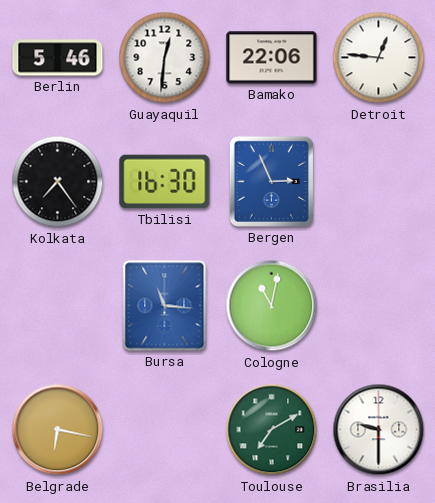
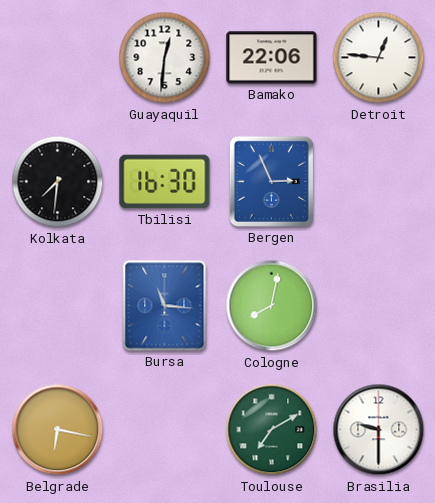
Berlin: 5:46 -> none
Kolkata: 7:24 -> 7:31
Cologne: 11:02 -> 8:02
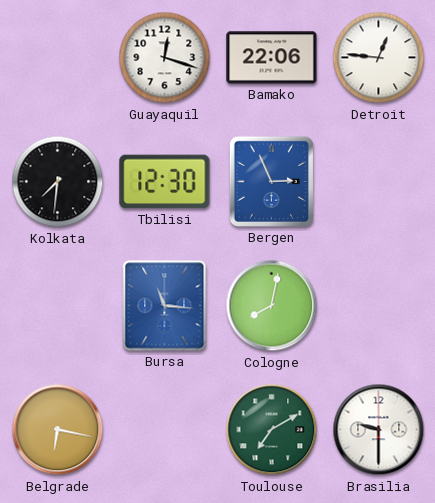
Guayaquil: 12:31 -> 12:18
Tbilisi: 16:30 -> 12:30
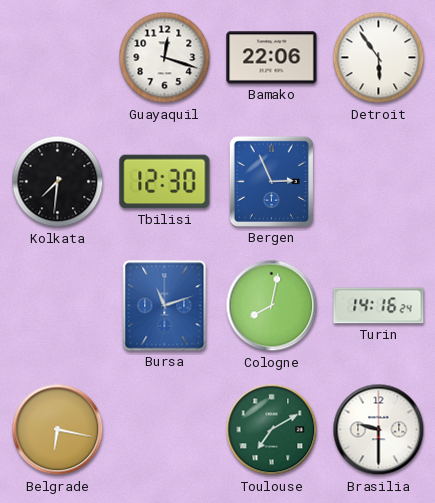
Detroit: 12:46 -> 5:54
Bursa: 11:16 -> 11:12
Turin: none -> 14:16
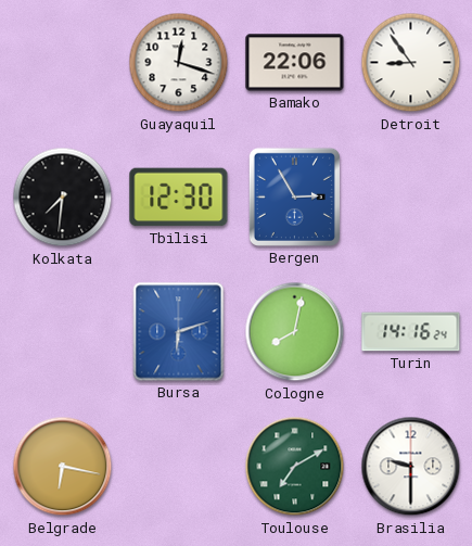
Detroit: 5:54 -> 8:54
Bergen: 2:56 -> 2:55
Bursa: 11:12 -> 6:12
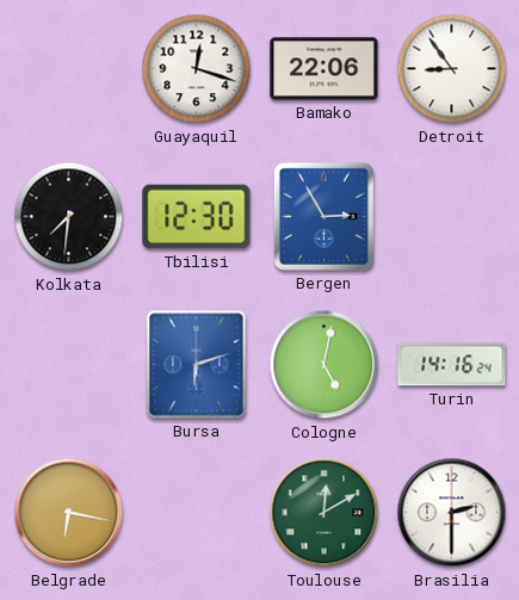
Cologne: 8:02 -> 5:02
Toulouse: 7:10 -> 12:10
Brasilia: 9:30 -> 2:30
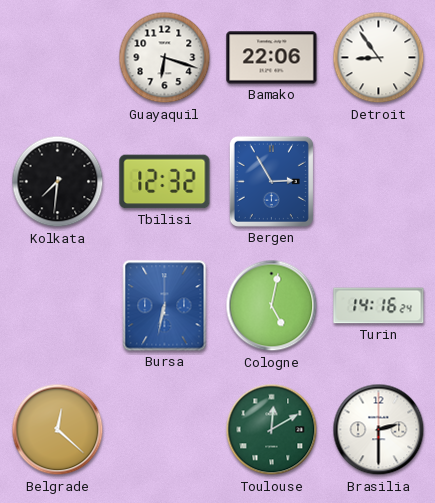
Guayaquil: 12:18 -> 6:18
Tbilisi: 12:30 -> 12:32
Bursa: 6:12 -> 6:32
Belgrade: 6:17 -> 12:22
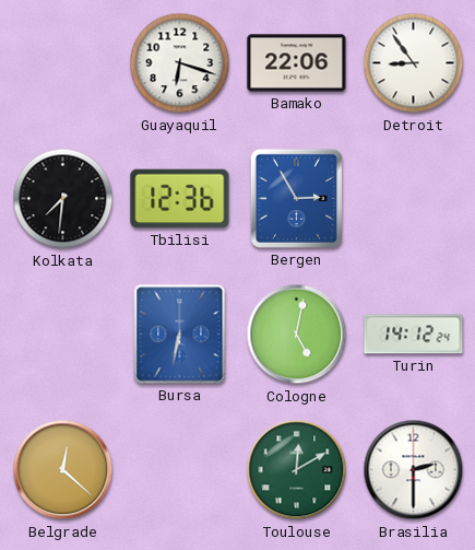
Tbilisi: 12:32 -> 12:36
Turin: 14:16 -> 14:12
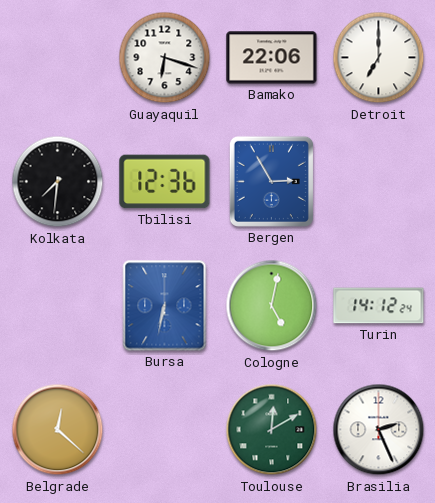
Detroit: 8:54 -> 7:00
Brasilia: 2:30 -> 2:26
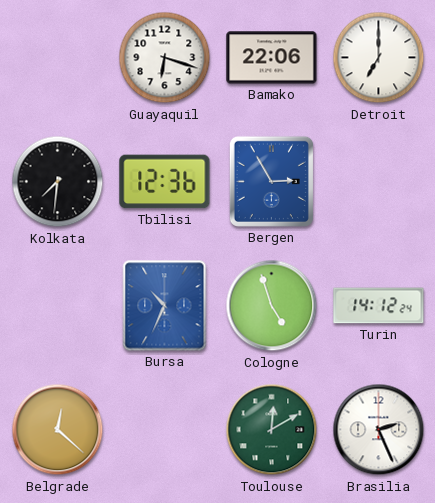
Bursa: 6:32 -> 10:34
Cologne: 5:02 -> 4:57
